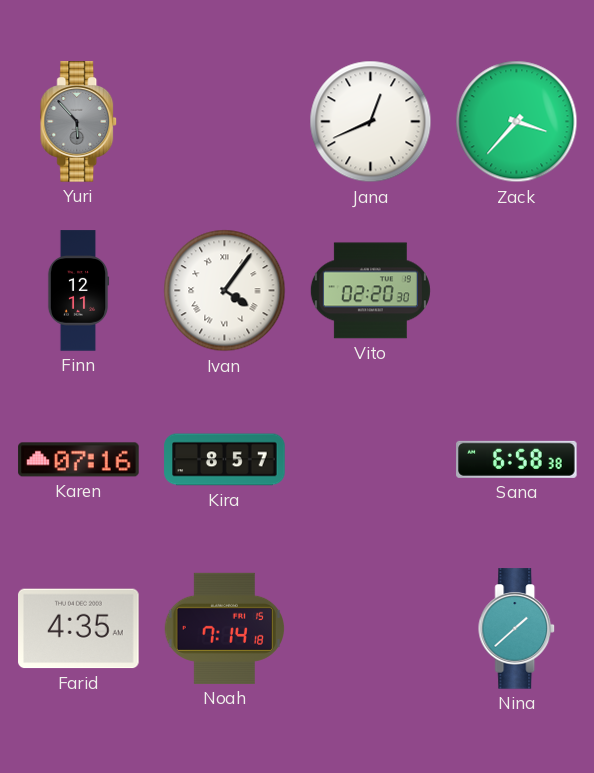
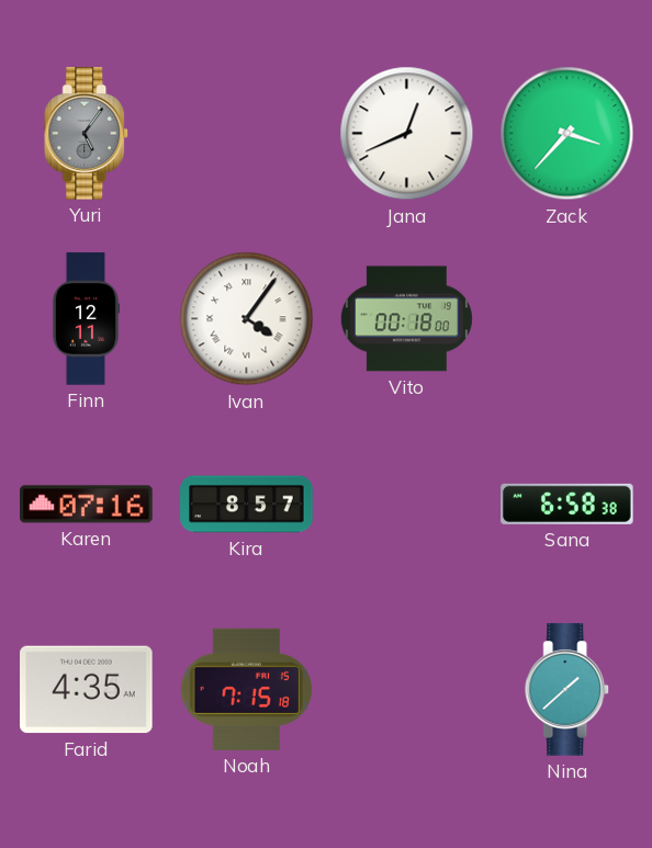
Yuri: 5:53 -> 5:06
Vito: 02:20 -> 00:18
Noah: 7:14 -> 7:15
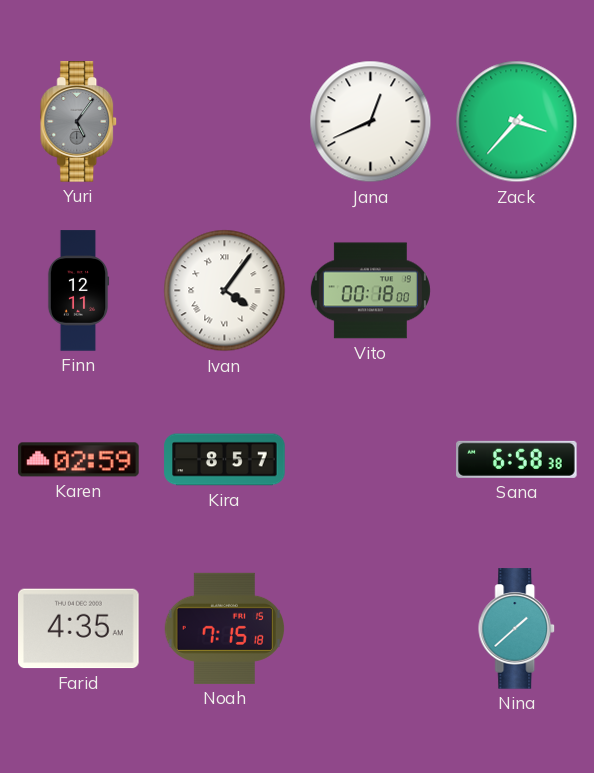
Karen: 07:16 -> 02:59
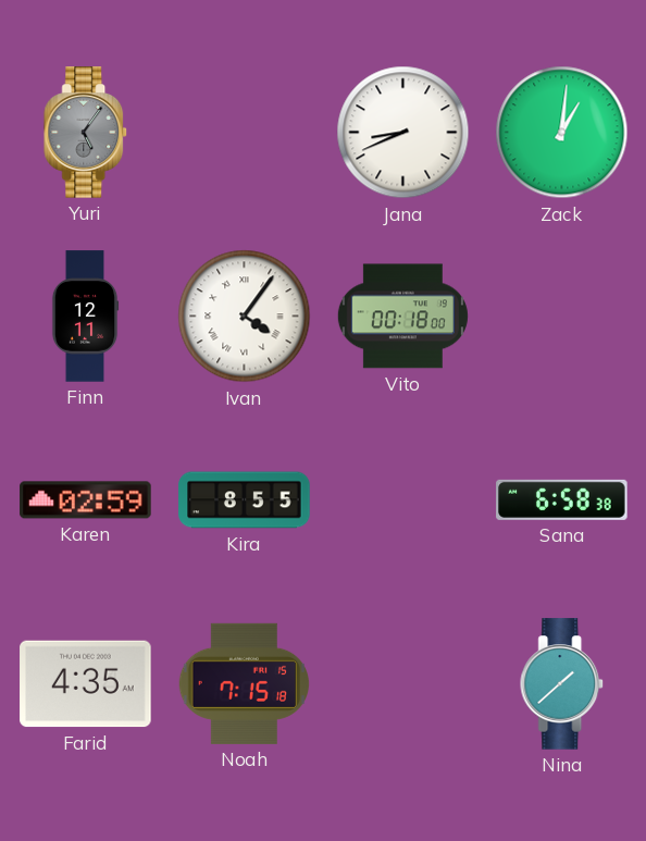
Jana: 12:41 -> 8:41
Zack: 3:37 -> 1:01
Kira: 8:57 -> 8:55
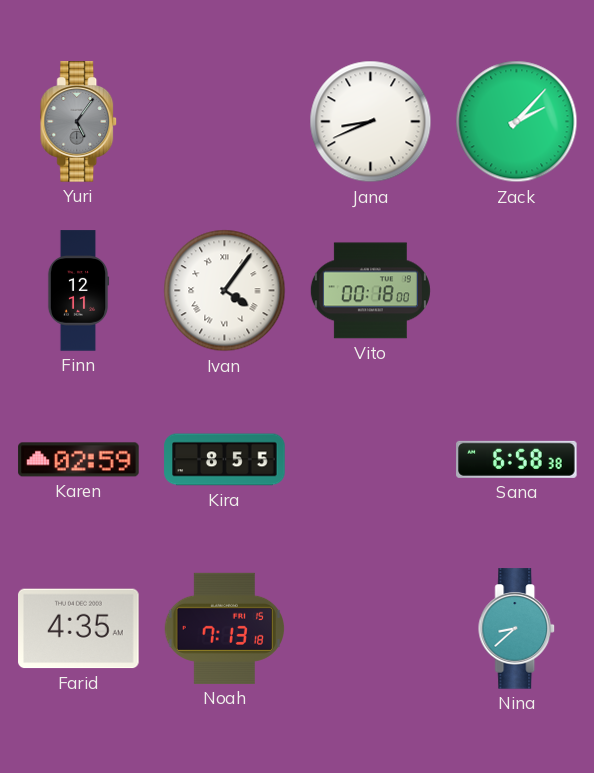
Zack: 1:01 -> 2:07
Noah: 7:15 -> 7:13
Nina: 1:38 -> 8:38
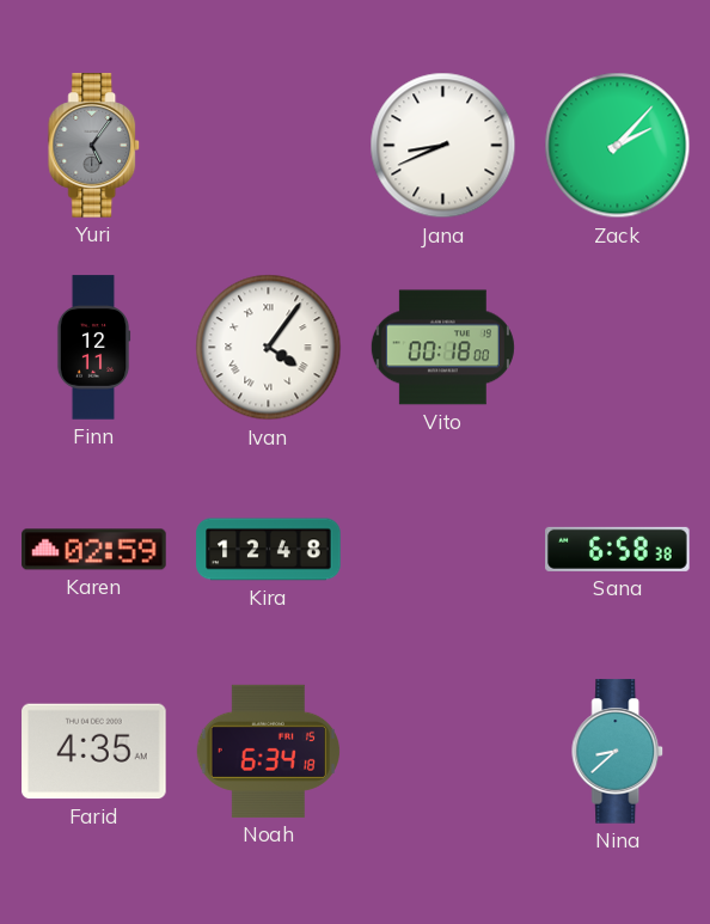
Kira: 8:55 -> 12:48
Noah: 7:13 -> 6:34
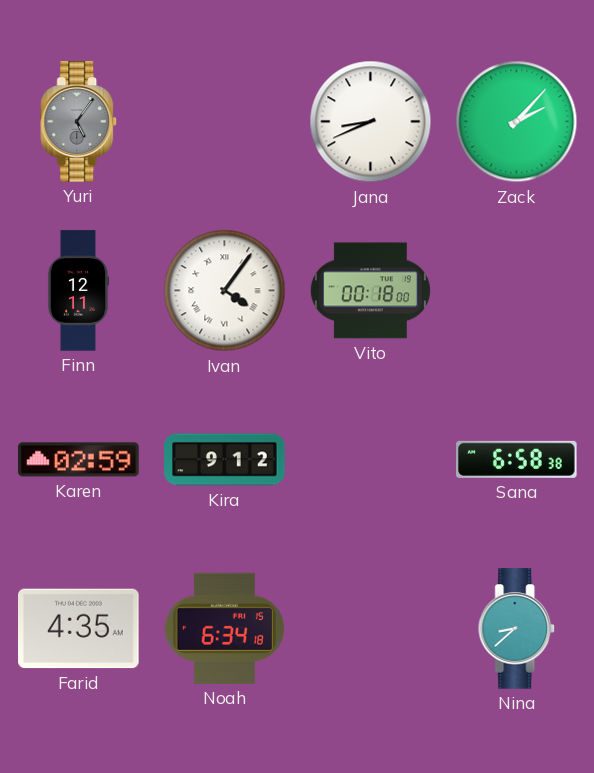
Kira: 12:48 -> 9:12
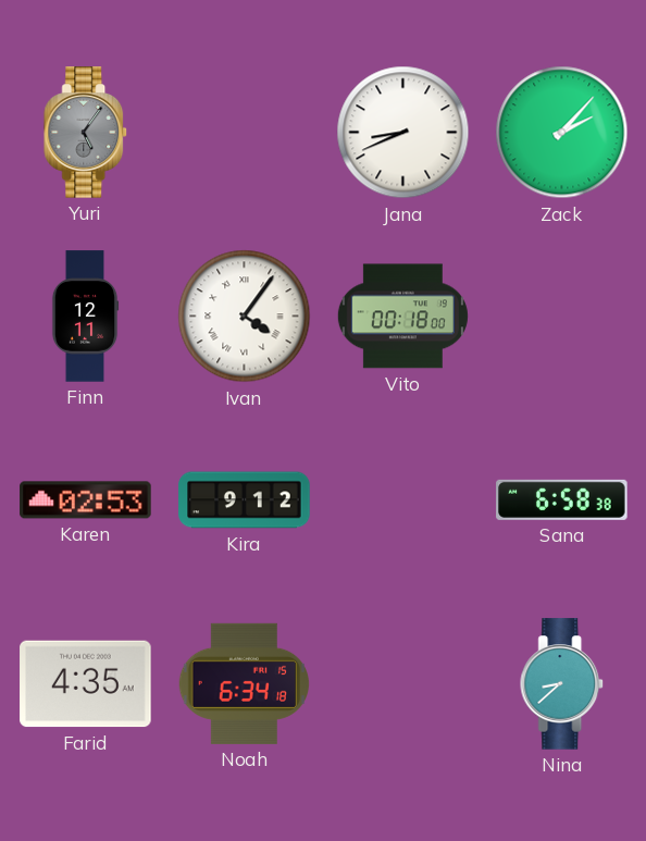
Karen: 02:59 -> 02:53
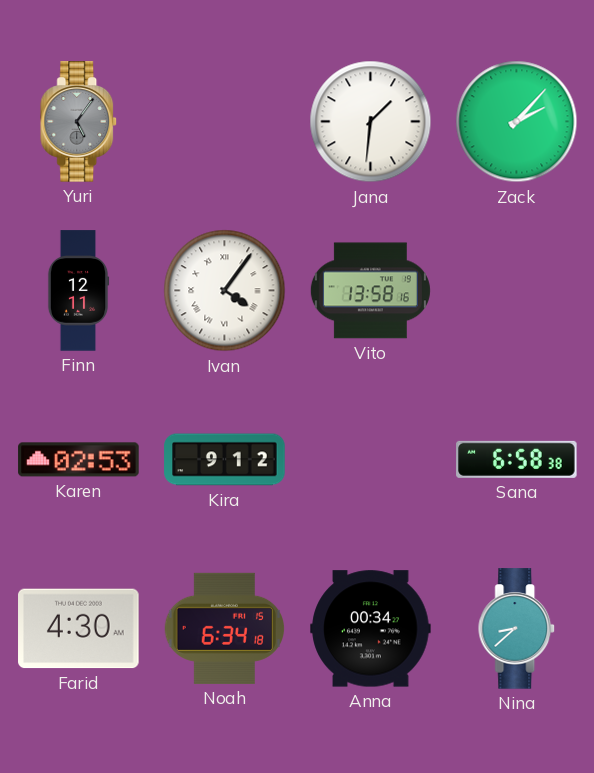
Jana: 8:41 -> 1:31
Vito: 00:18 -> 13:58
Farid: 4:35 -> 4:30
Anna: none -> 00:34
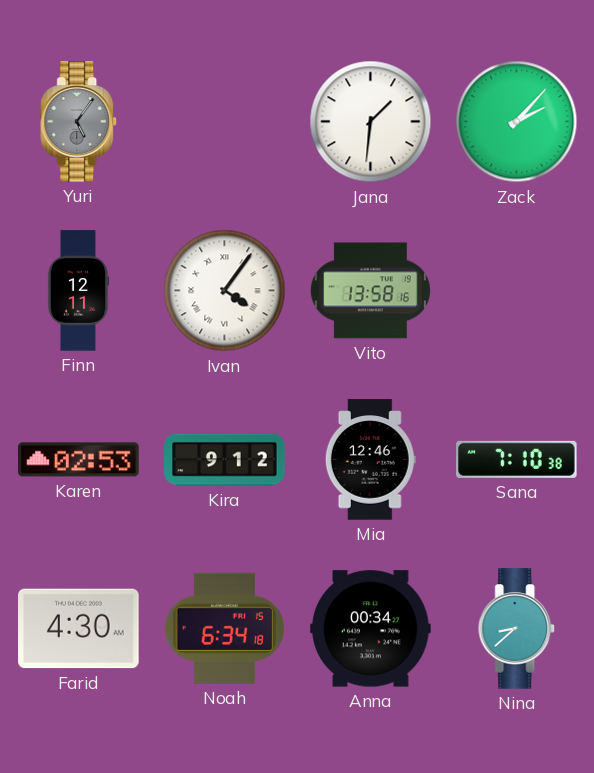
Mia: none -> 12:46
Sana: 6:58 -> 7:10
